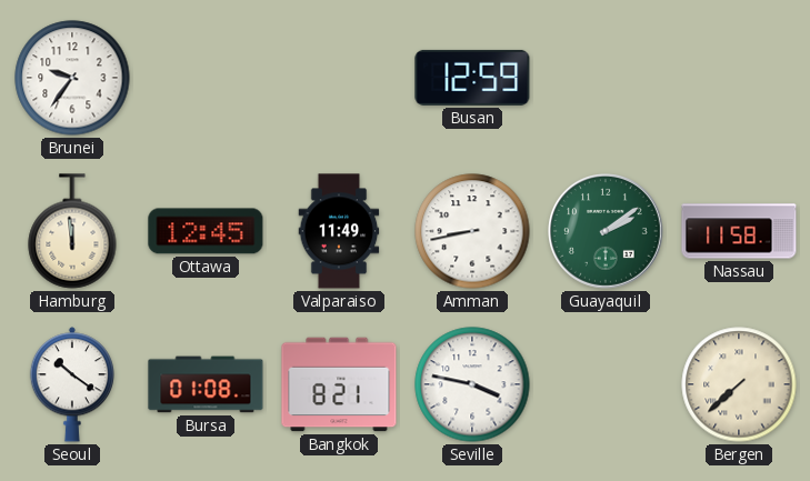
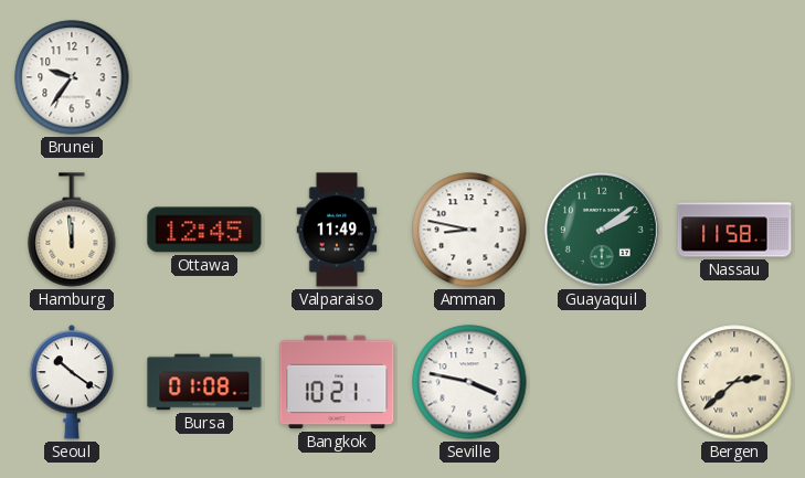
Busan: 12:59 -> none
Amman: 8:43 -> 8:47
Bangkok: 8:21 -> 10:21
Bergen: 7:38 -> 2:38
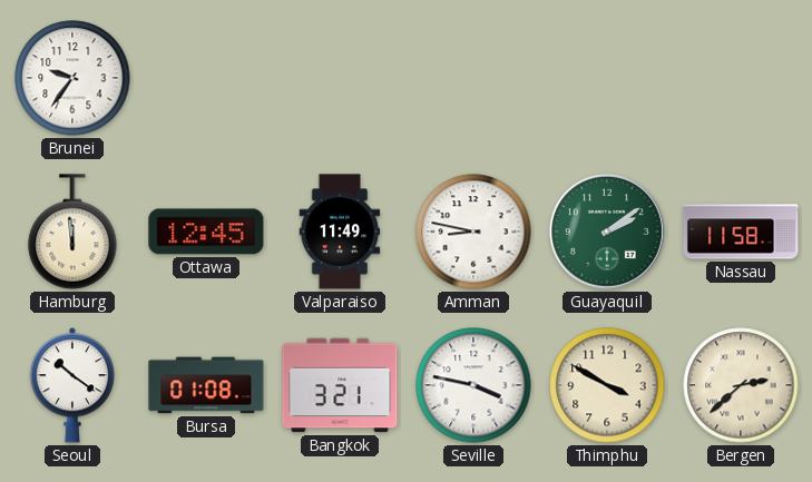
Bangkok: 10:21 -> 3:21
Thimphu: none -> 3:50
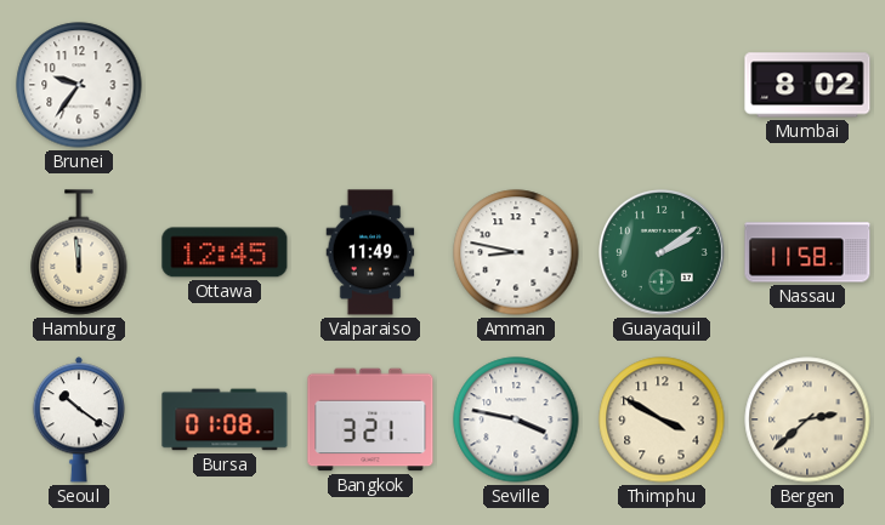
Mumbai: none -> 8:02
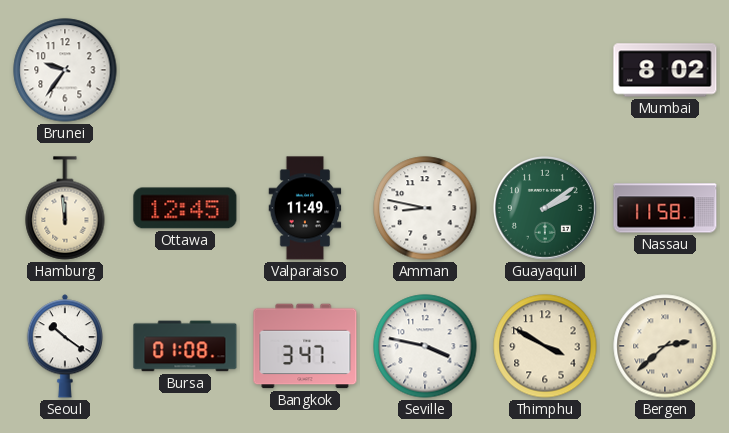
Bangkok: 3:21 -> 3:47
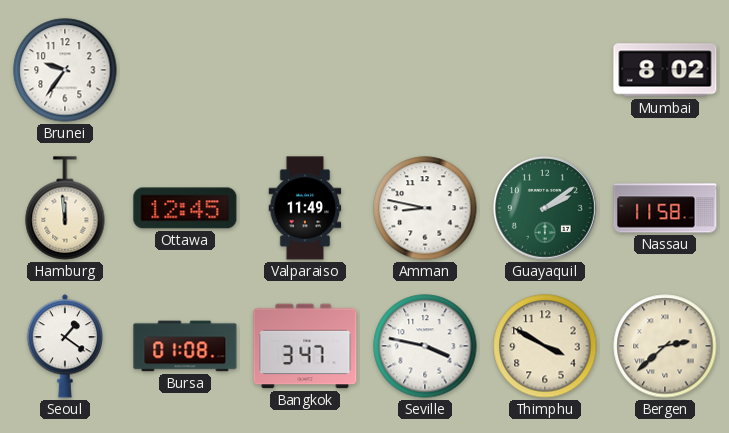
Seoul: 10:21 -> 1:21
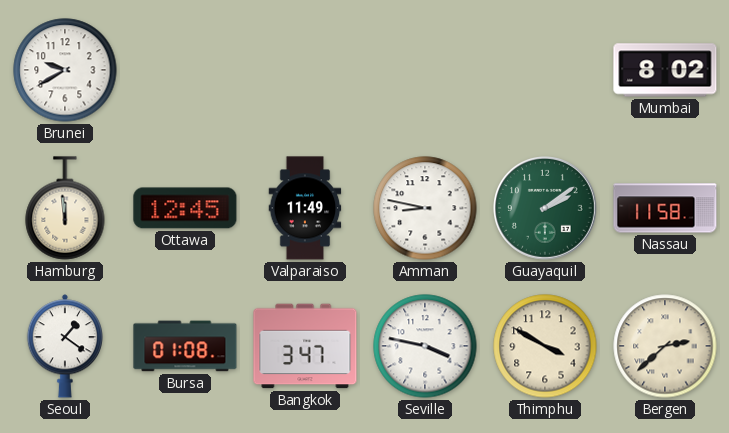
Brunei: 9:36 -> 9:40
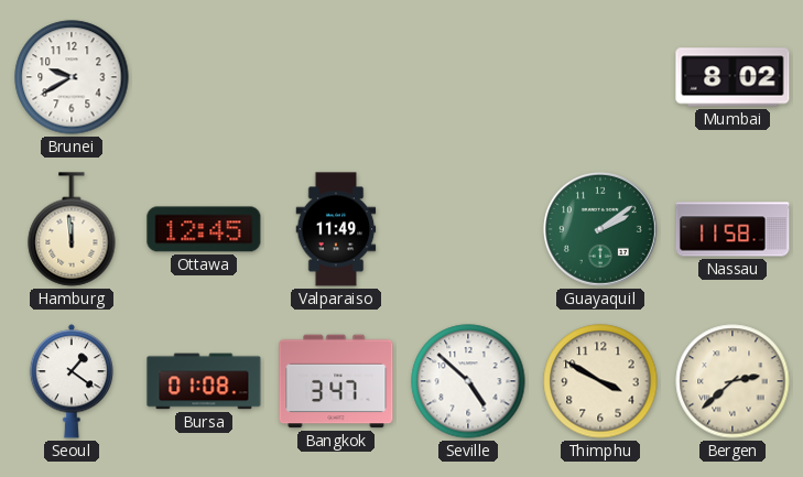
Amman: 8:47 -> none
Seville: 3:47 -> 4:52
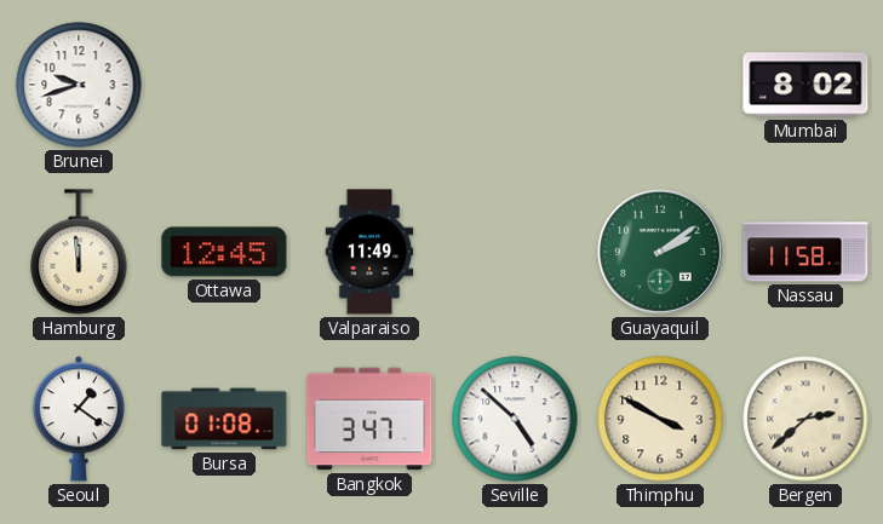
Brunei: 9:40 -> 9:42
